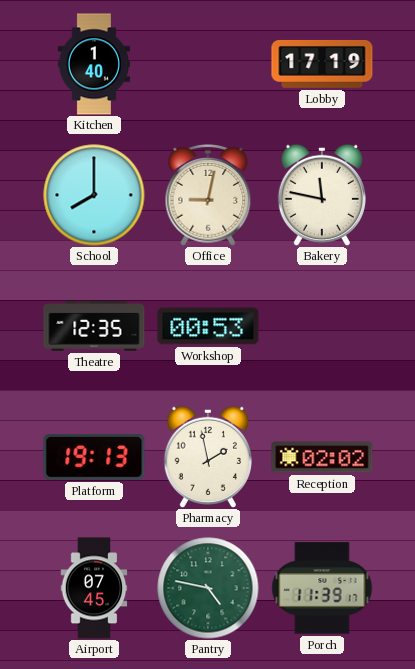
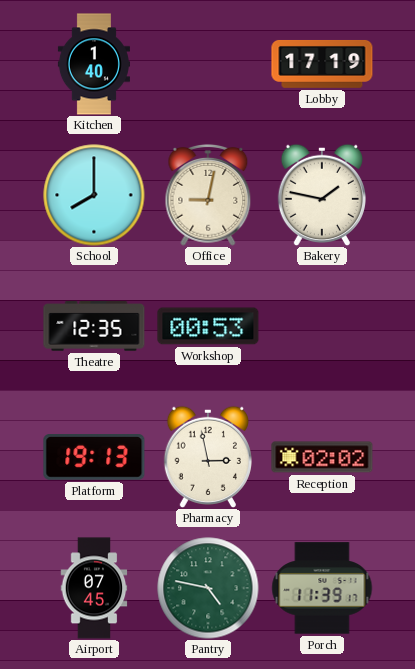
Bakery: 11:47 -> 1:47
Pharmacy: 1:58 -> 2:58
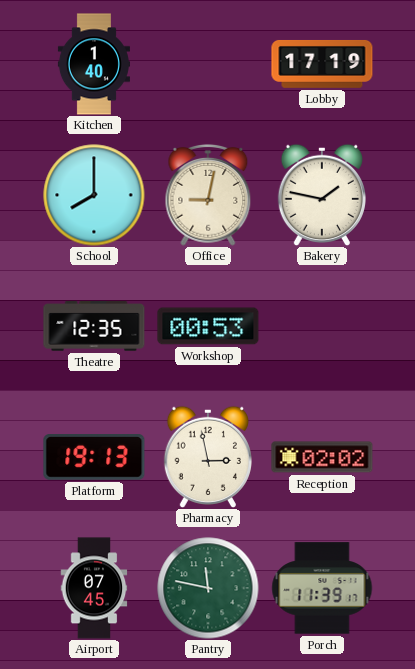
Pantry: 4:47 -> 11:47
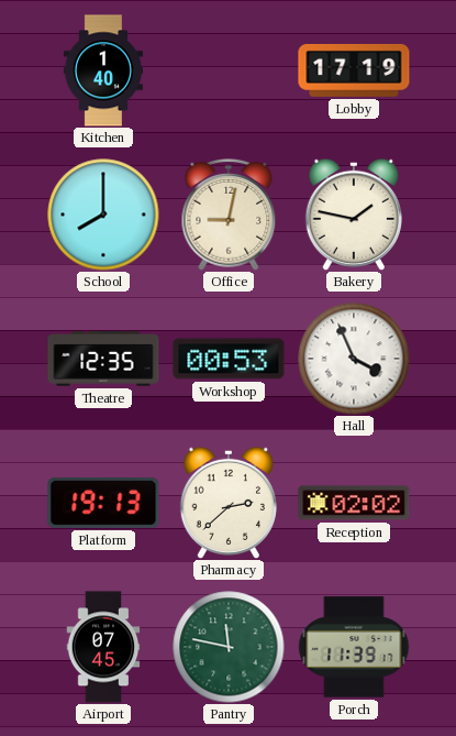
Hall: none -> 3:56
Pharmacy: 2:58 -> 2:38
